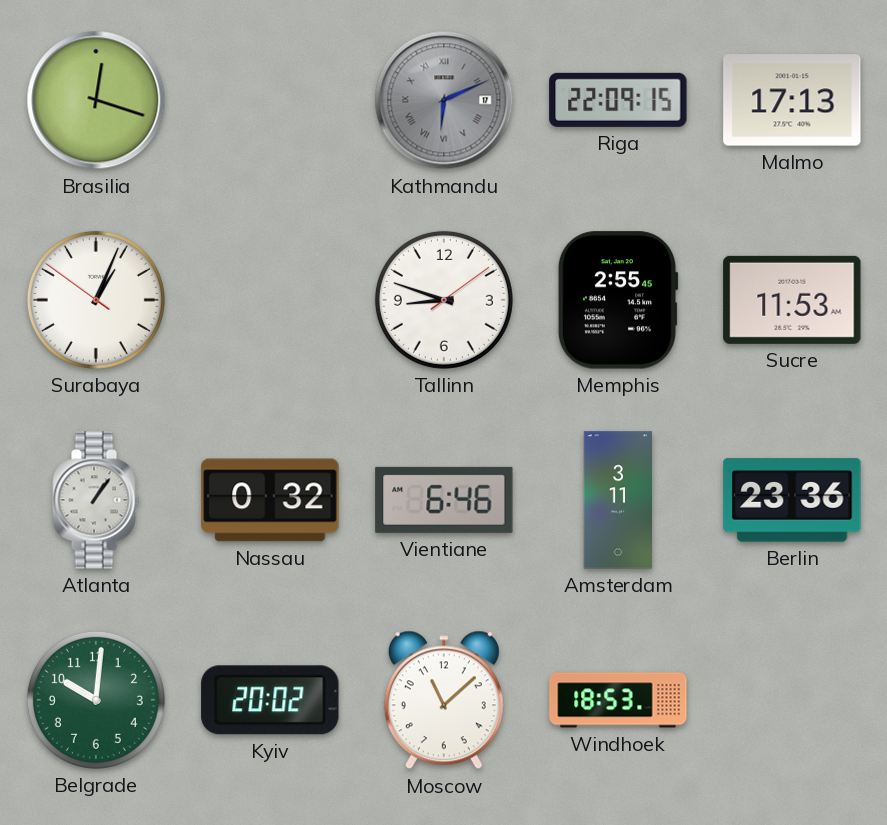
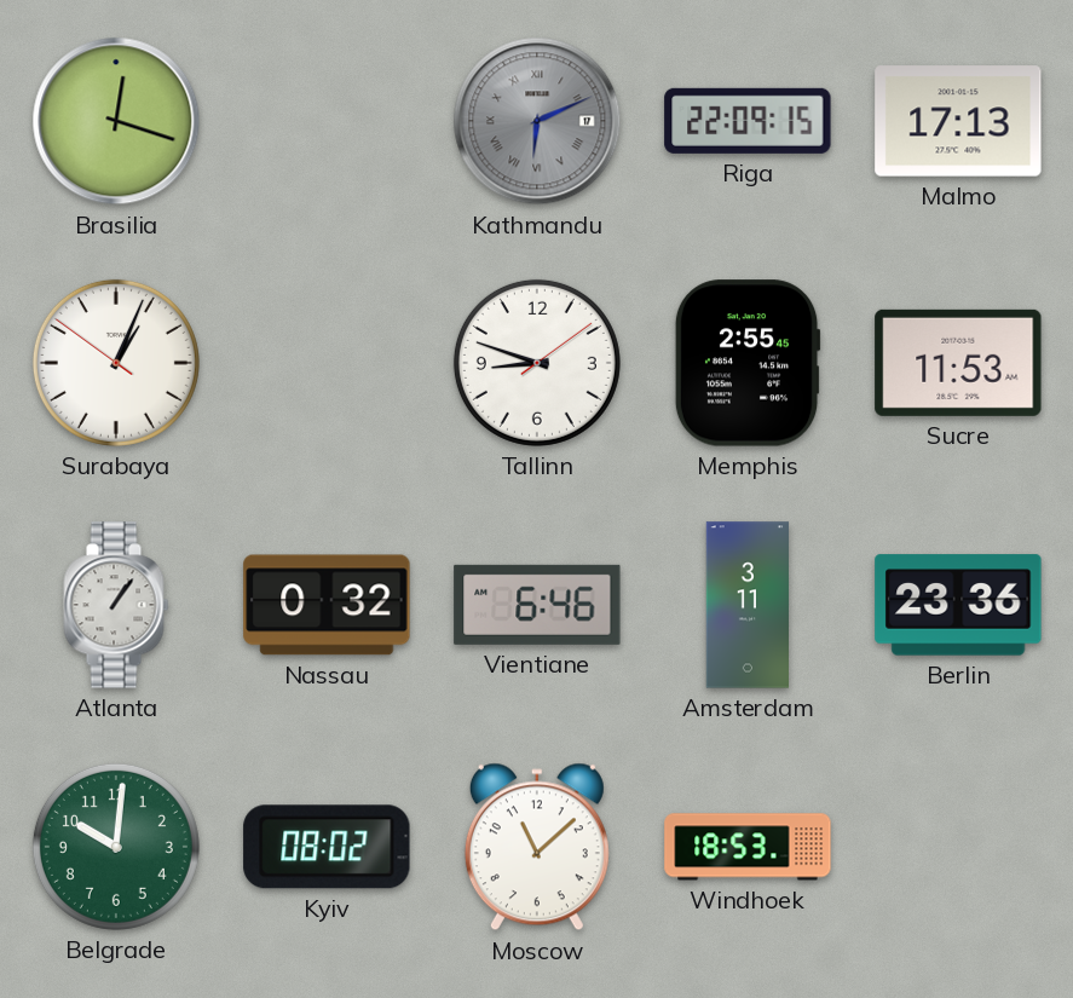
Kyiv: 20:02 -> 08:02
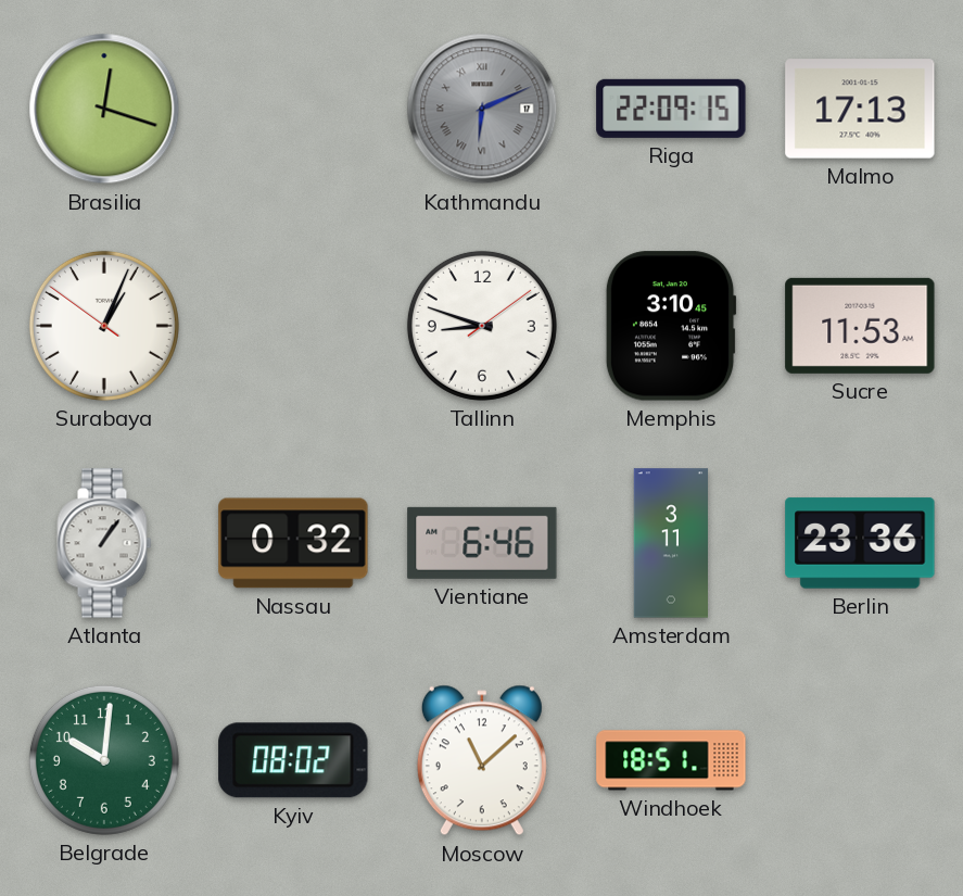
Memphis: 2:55 -> 3:10
Windhoek: 18:53 -> 18:51
